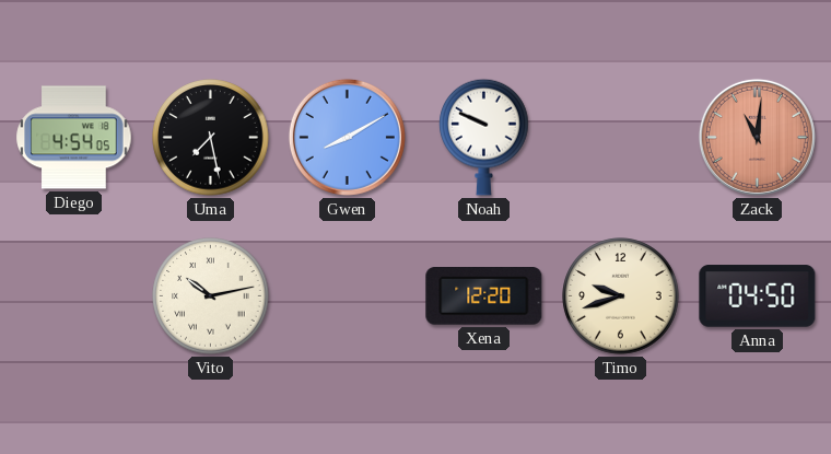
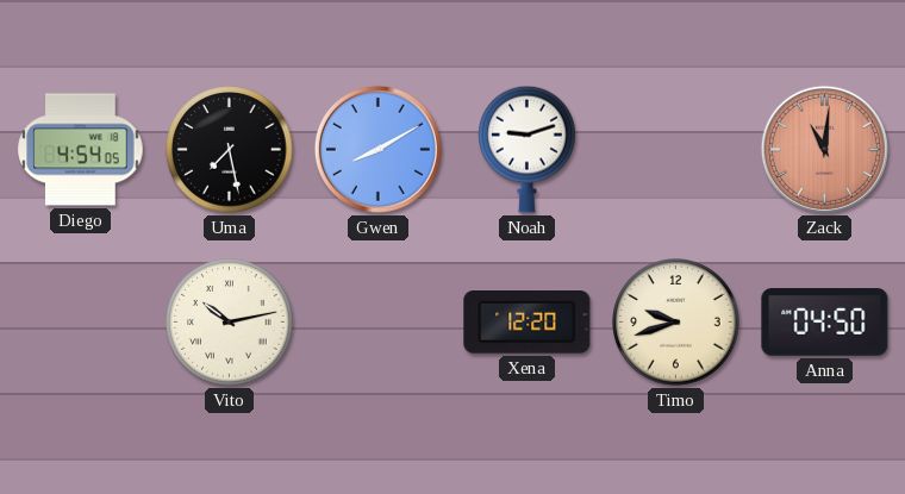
Noah: 9:49 -> 9:12
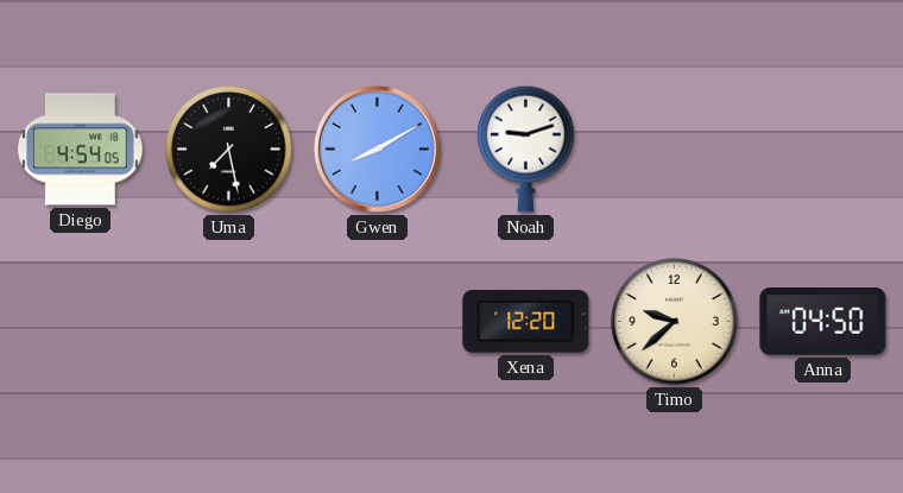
Zack: 11:01 -> none
Vito: 10:13 -> none
Timo: 9:42 -> 9:38
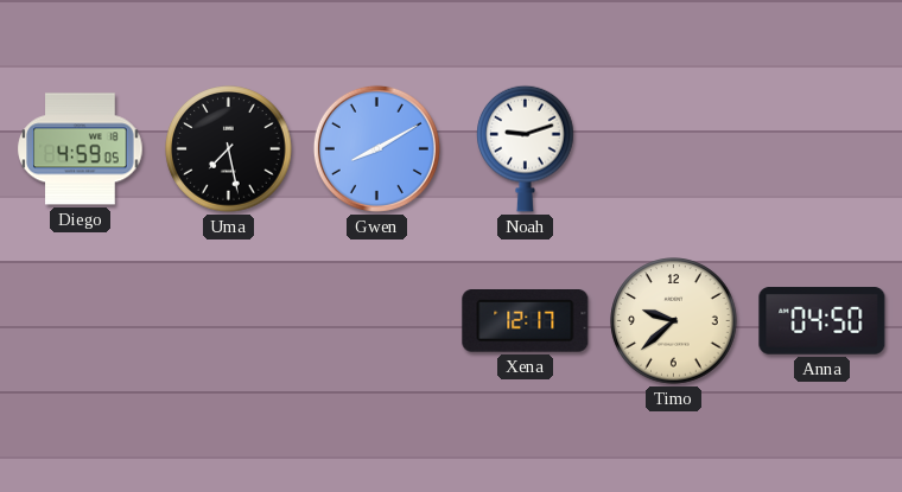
Diego: 4:54 -> 4:59
Xena: 12:20 -> 12:17
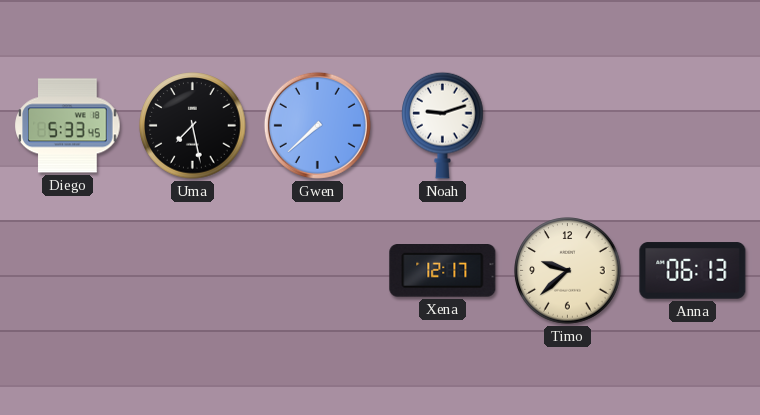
Diego: 4:59 -> 5:33
Gwen: 8:10 -> 7:38
Anna: 04:50 -> 06:13
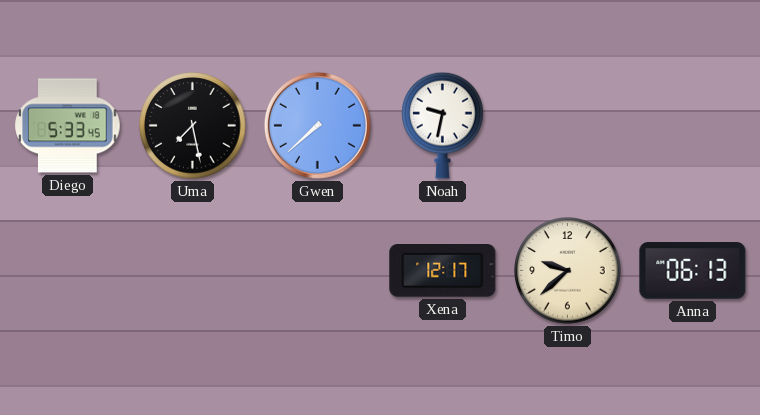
Noah: 9:12 -> 9:32
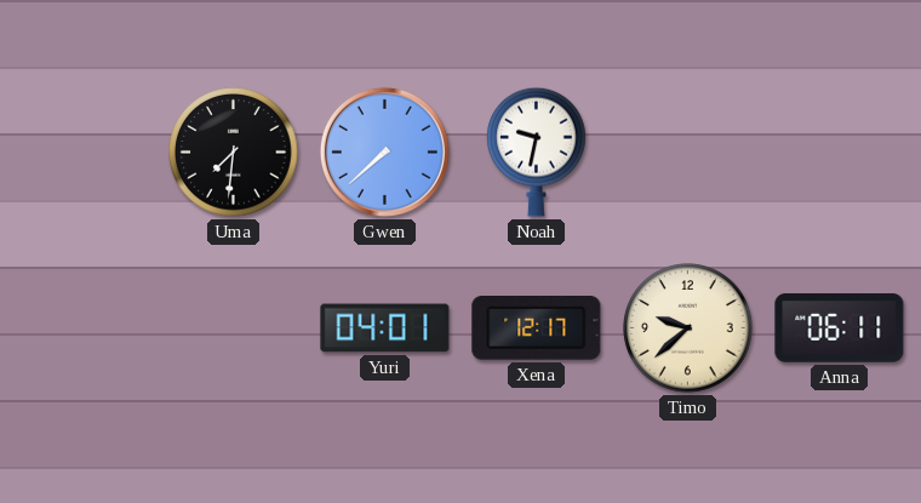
Diego: 5:33 -> none
Uma: 7:28 -> 7:31
Yuri: none -> 04:01
Anna: 06:13 -> 06:11
